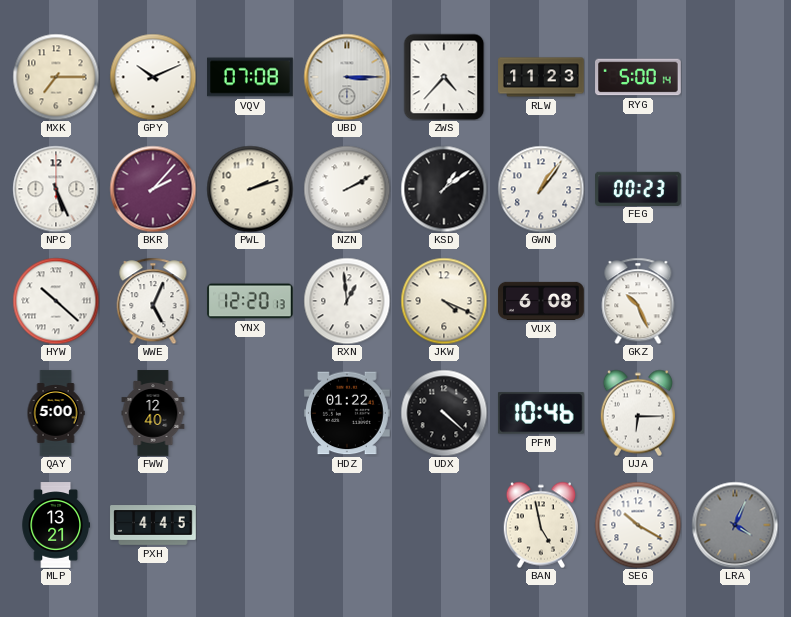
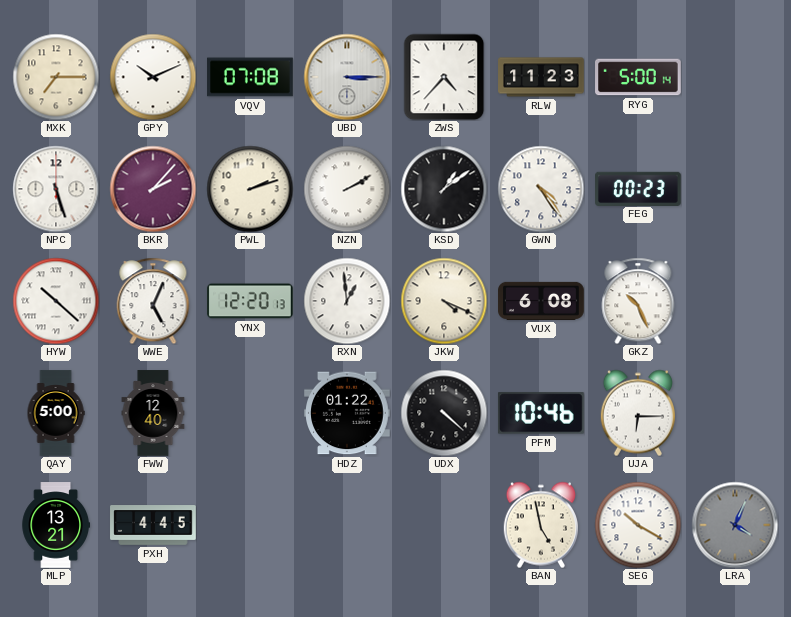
NPC: 5:26 -> 5:27
GWN: 1:06 -> 4:24
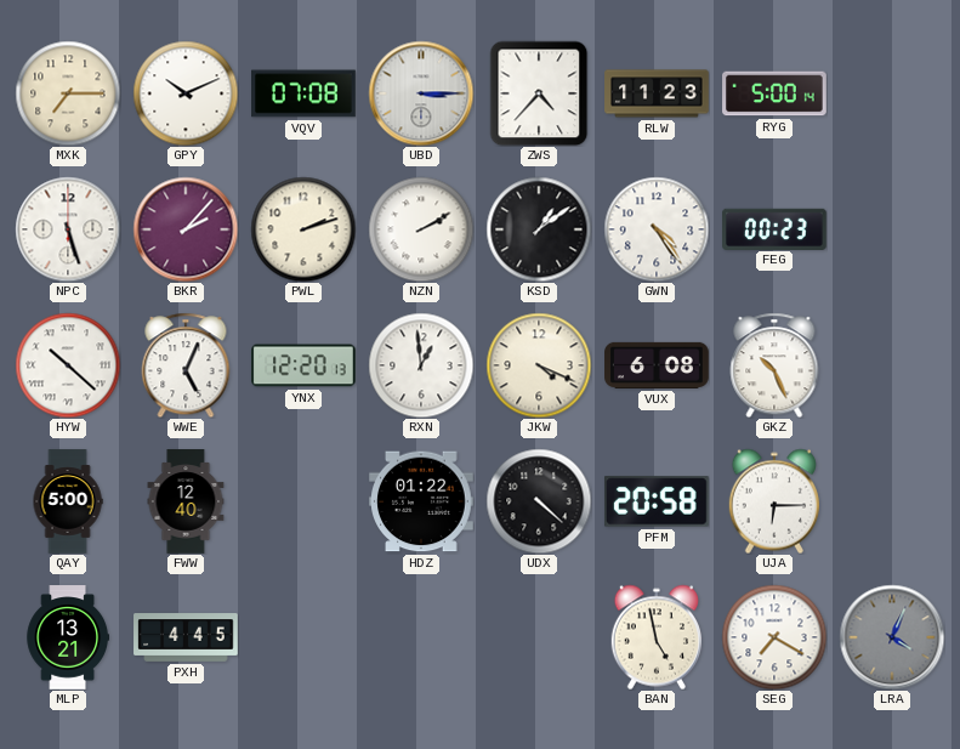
PFM: 10:46 -> 20:58
SEG: 10:20 -> 7:20
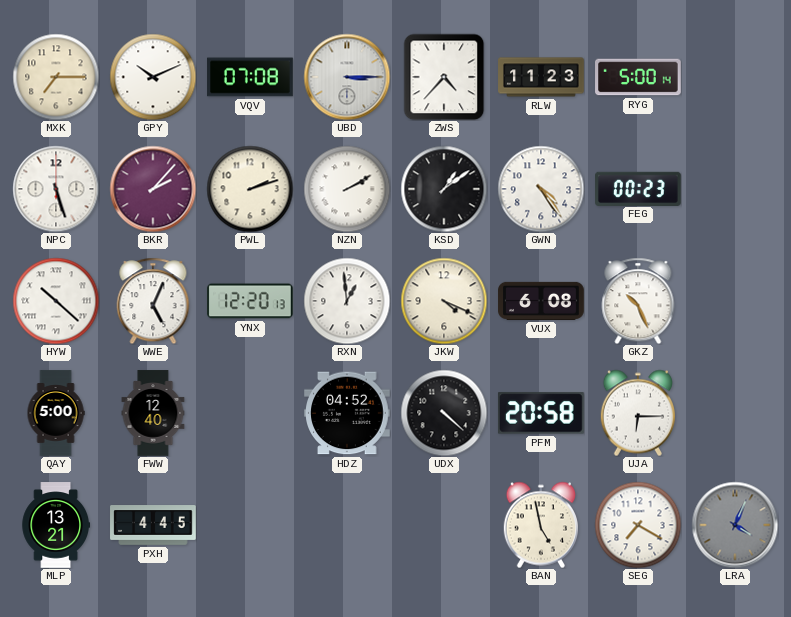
HDZ: 01:22 -> 04:52
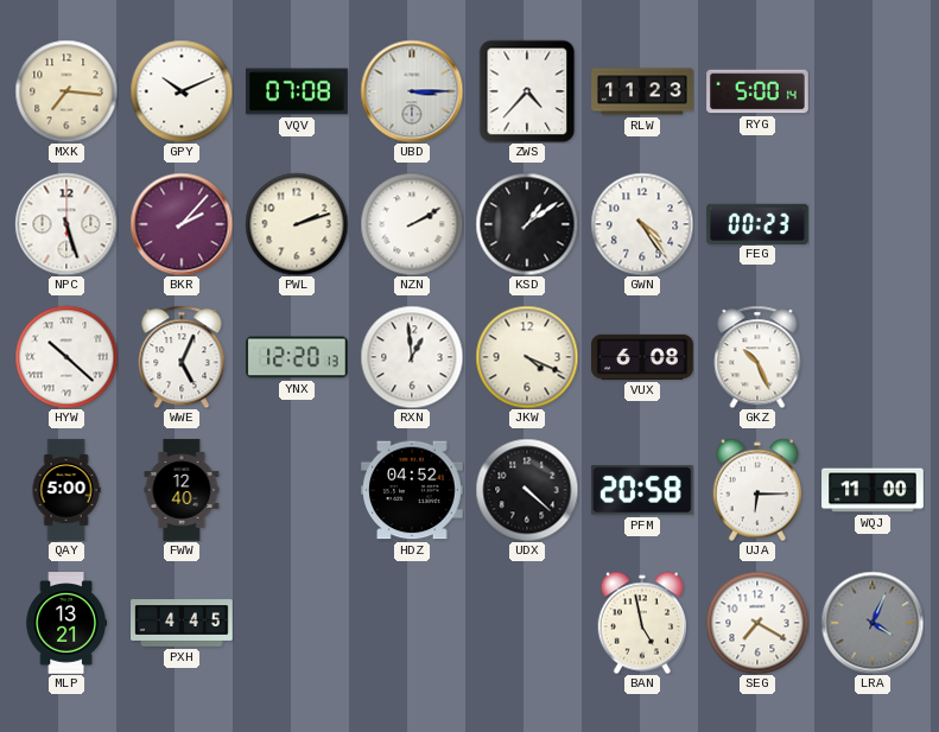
MXK: 7:15 -> 7:16
WQJ: none -> 11:00
